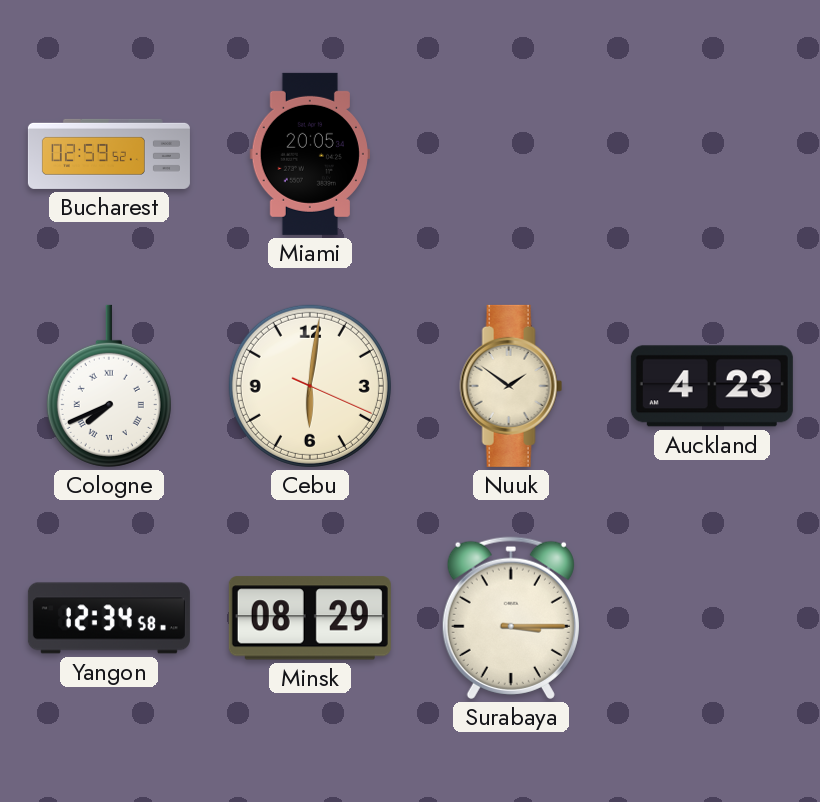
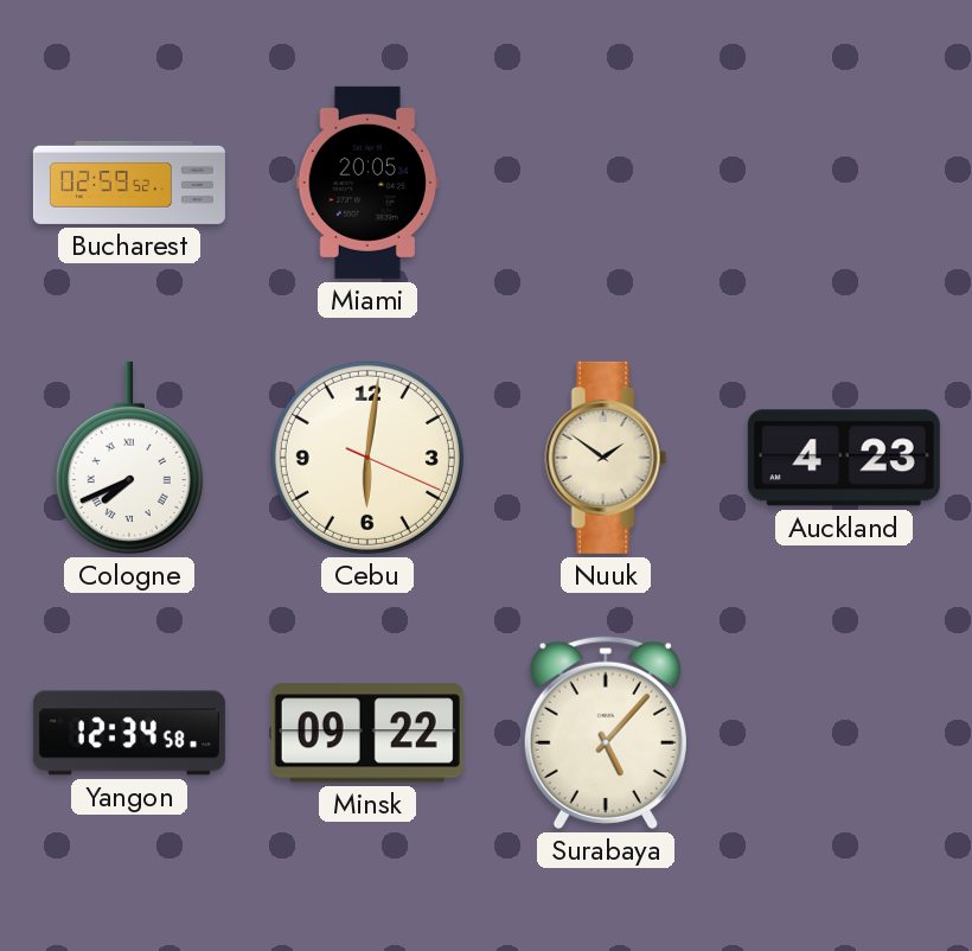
Minsk: 08:29 -> 09:22
Surabaya: 3:15 -> 5:07
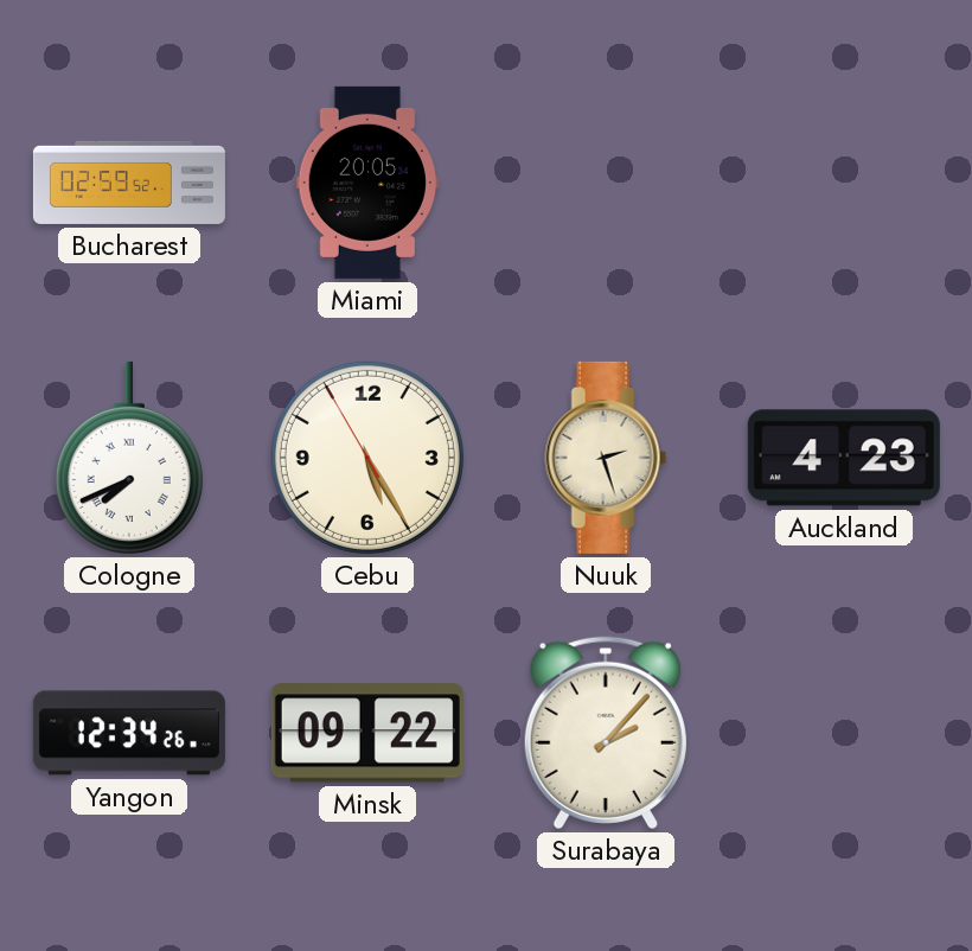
Cebu: 6:01 -> 5:24
Nuuk: 1:51 -> 2:27
Yangon: 12:34:58 -> 12:34:26
Surabaya: 5:07 -> 2:07
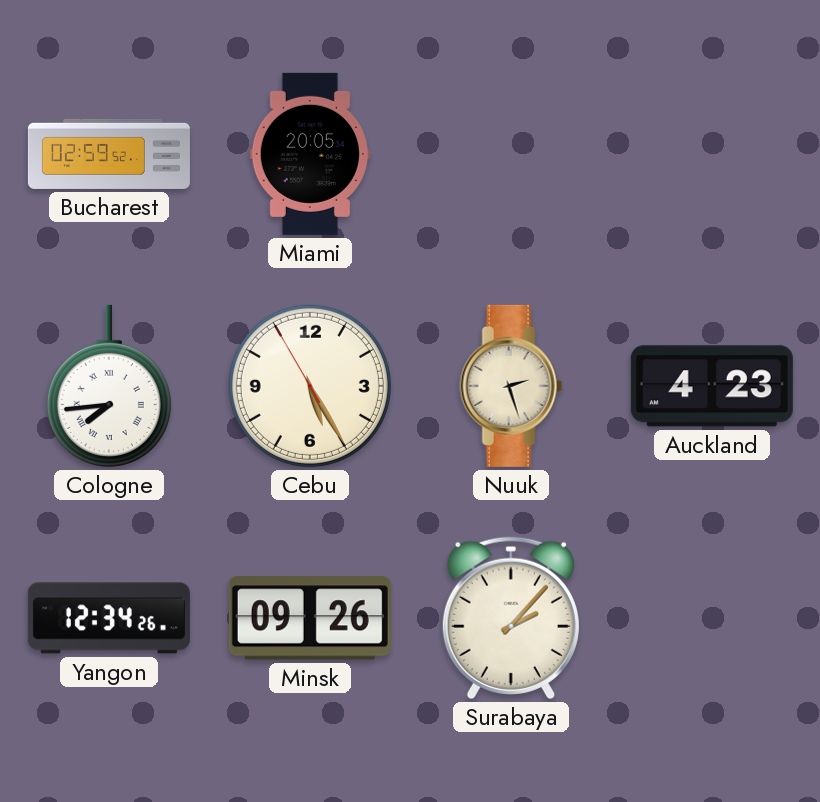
Cologne: 7:41 -> 7:44
Minsk: 09:22 -> 09:26
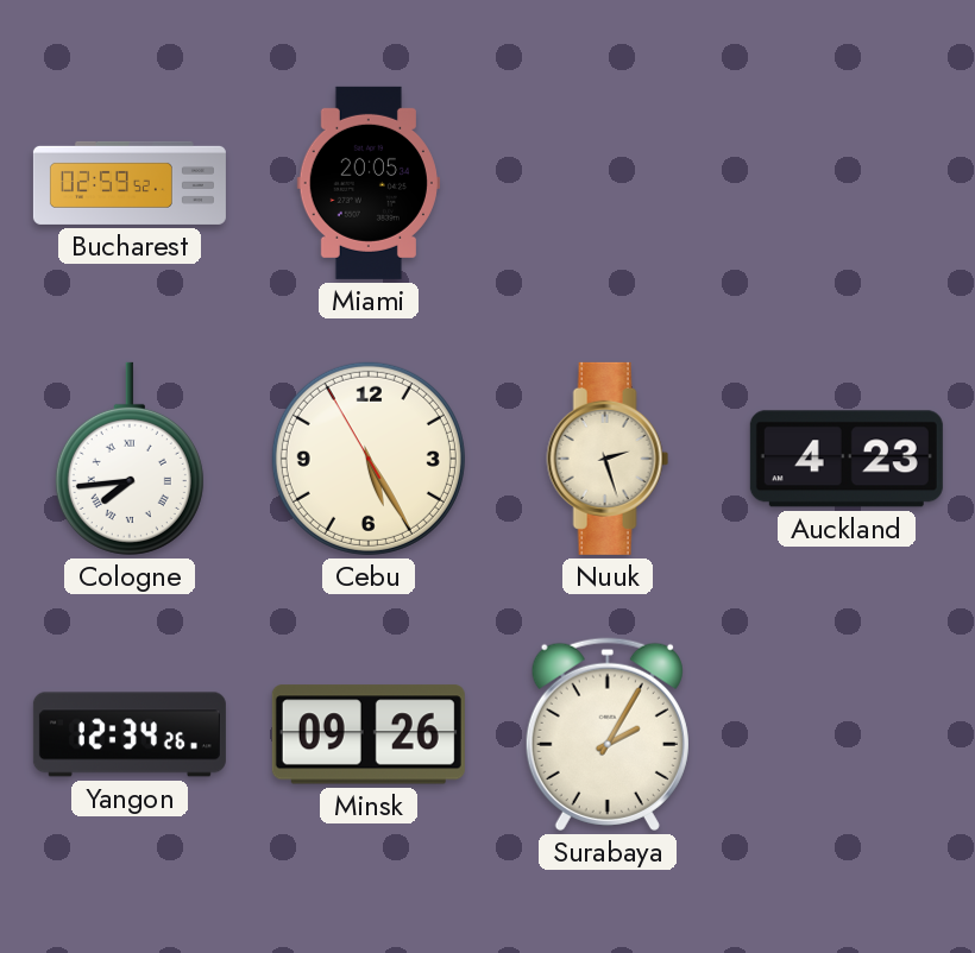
Surabaya: 2:07 -> 2:05
